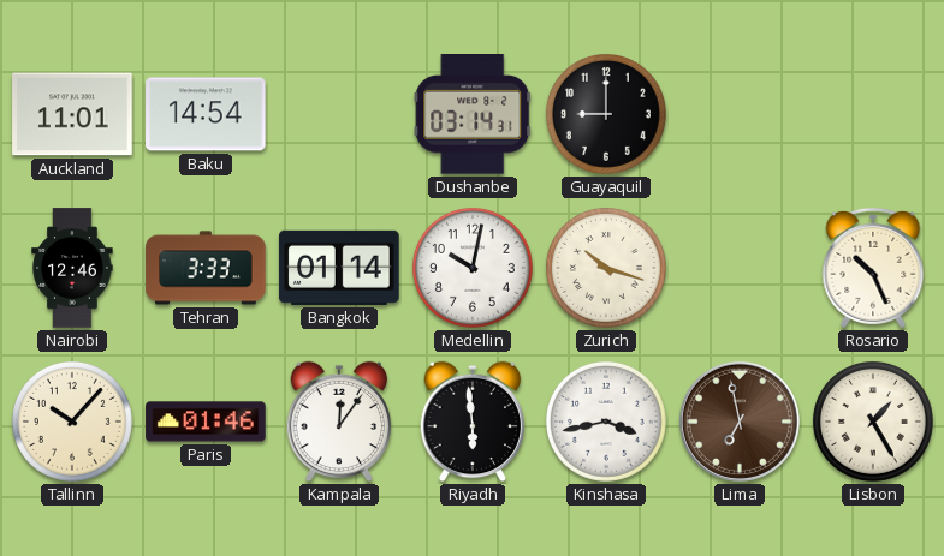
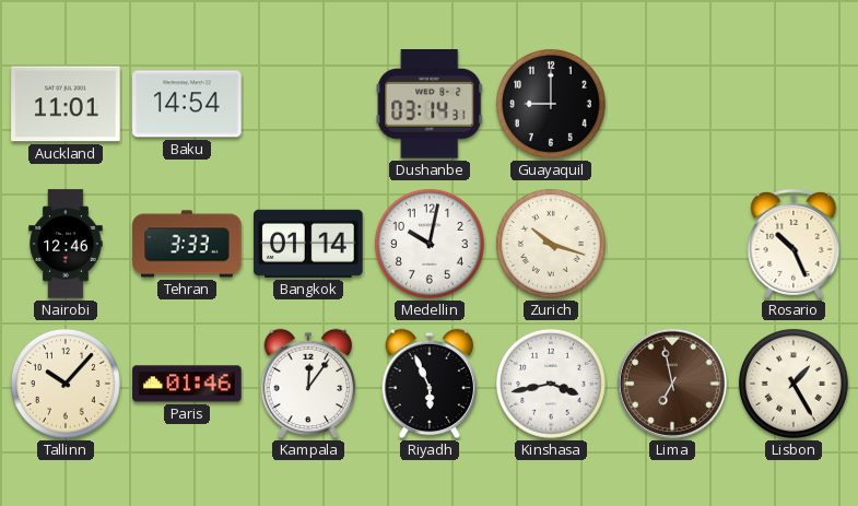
Riyadh: 5:59 -> 5:56
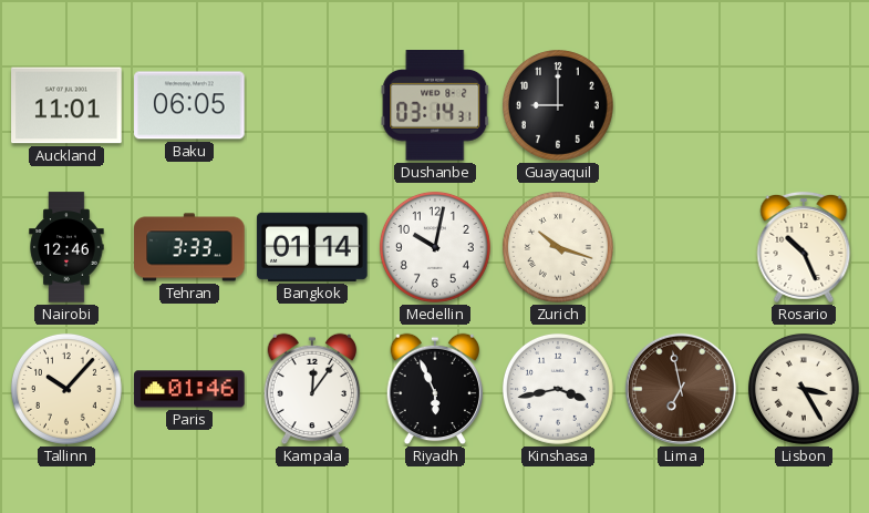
Baku: 14:54 -> 06:05
Lisbon: 1:25 -> 3:25
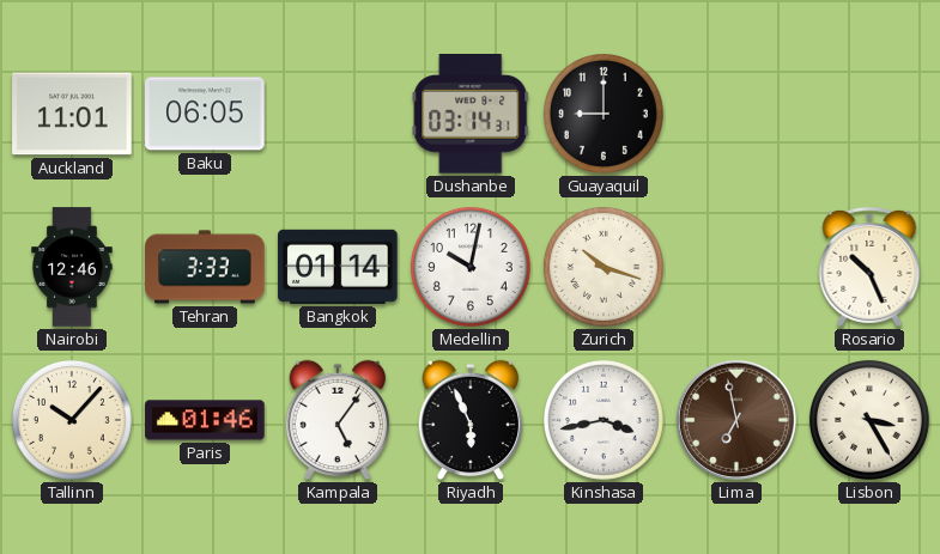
Kampala: 12:06 -> 5:06
